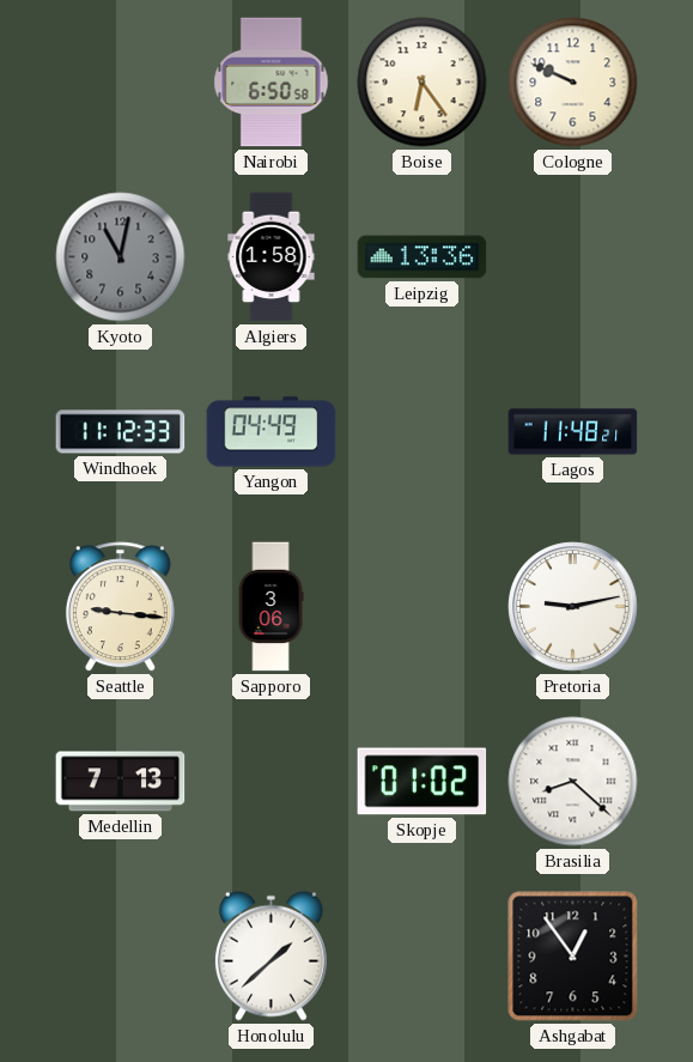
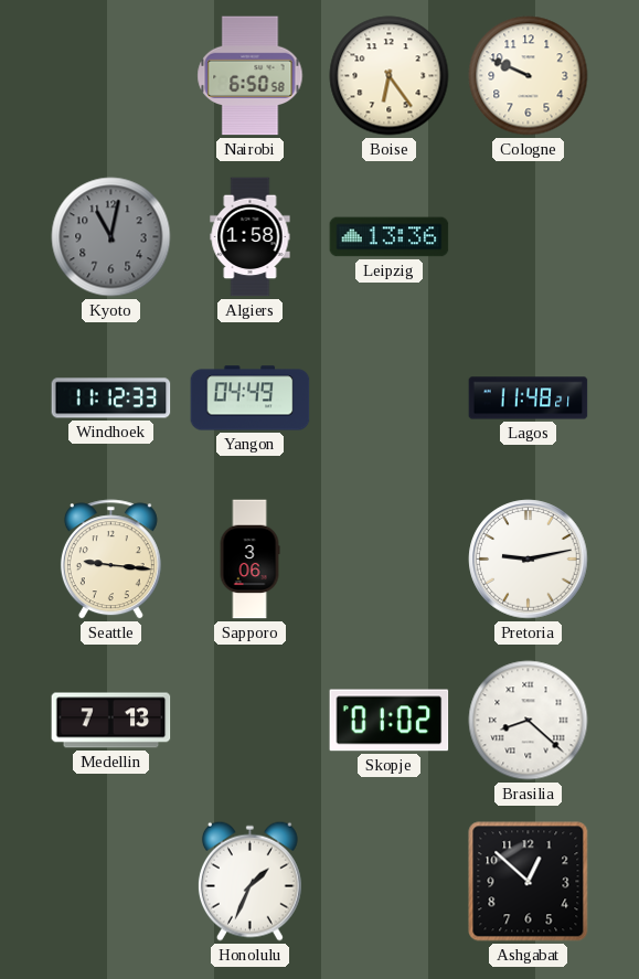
Honolulu: 1:38 -> 1:34
Ashgabat: 12:54 -> 12:52
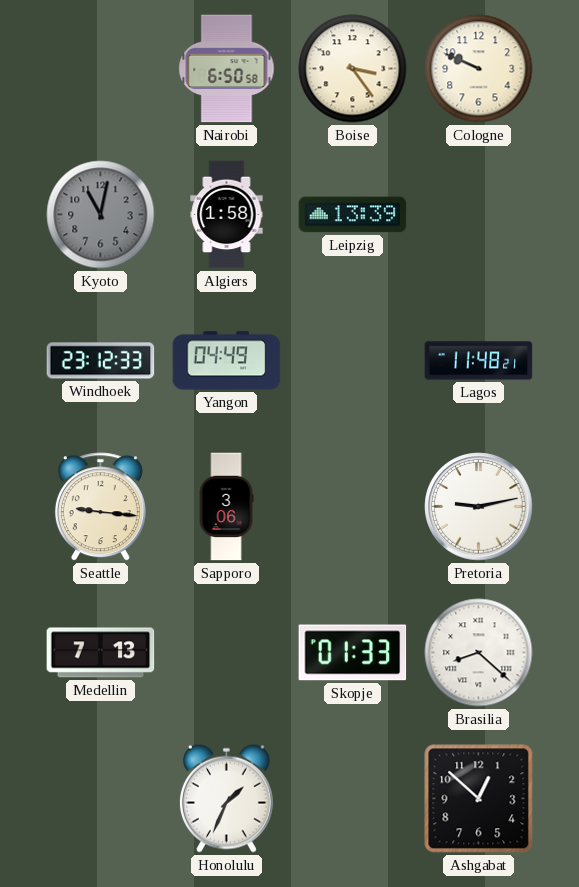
Boise: 6:24 -> 3:24
Leipzig: 13:36 -> 13:39
Windhoek: 11:12 -> 23:12
Skopje: 01:02 -> 01:33
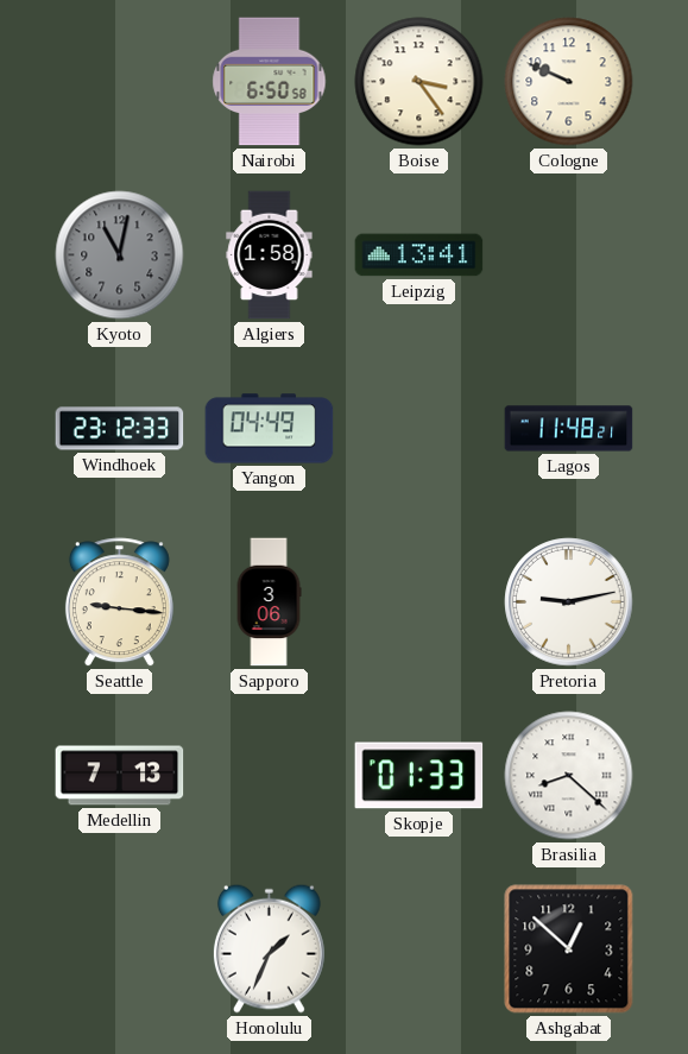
Leipzig: 13:39 -> 13:41
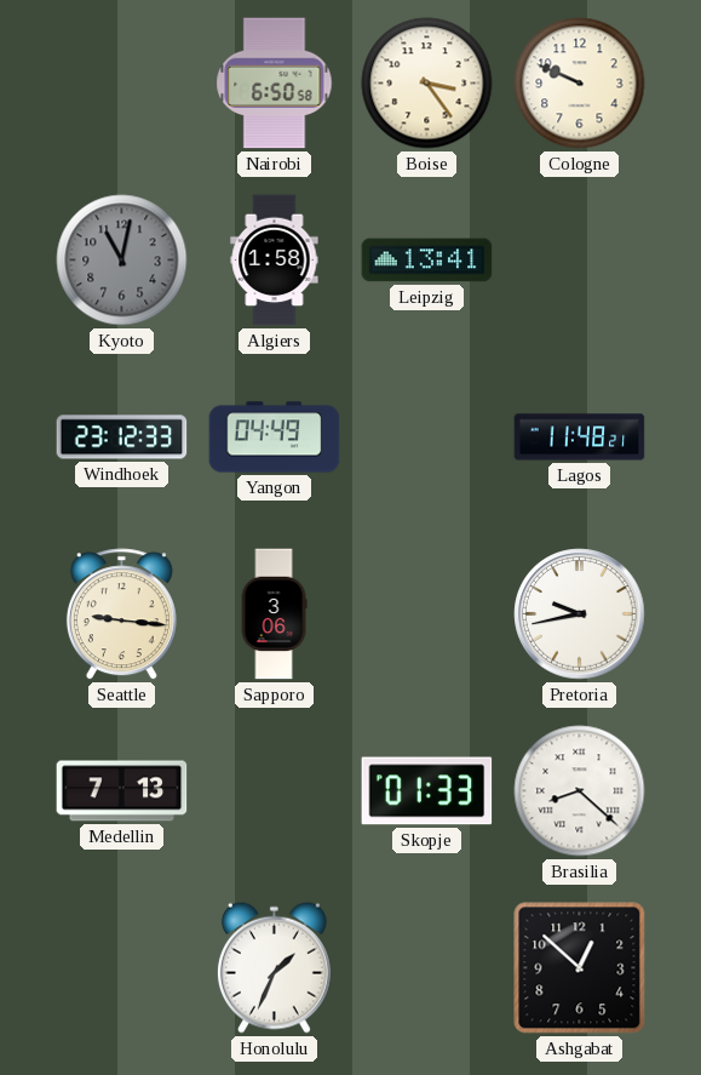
Pretoria: 9:13 -> 9:43
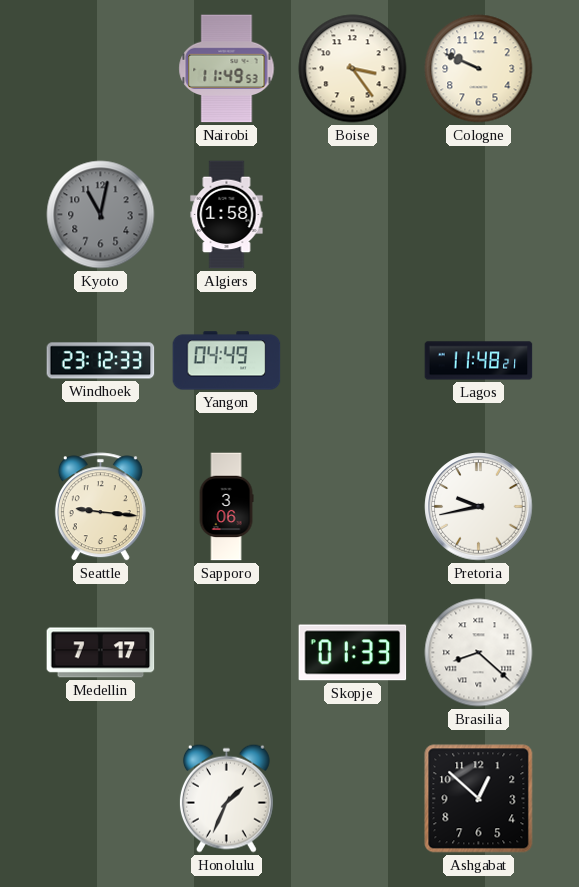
Nairobi: 6:50 -> 11:49
Leipzig: 13:41 -> none
Medellin: 7:13 -> 7:17
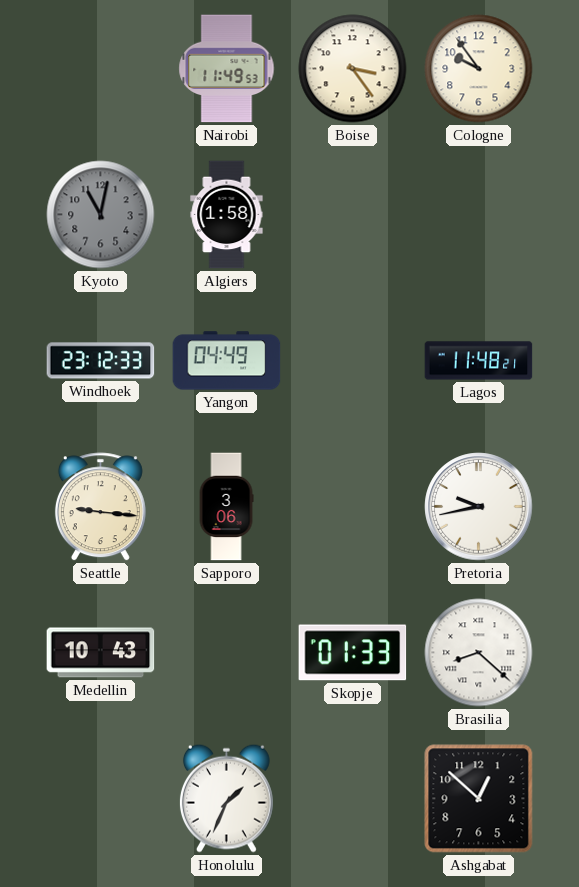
Cologne: 9:49 -> 9:54
Medellin: 7:17 -> 10:43
